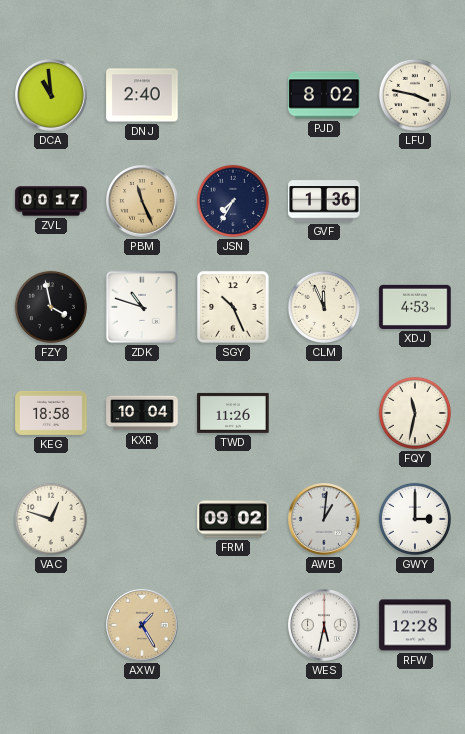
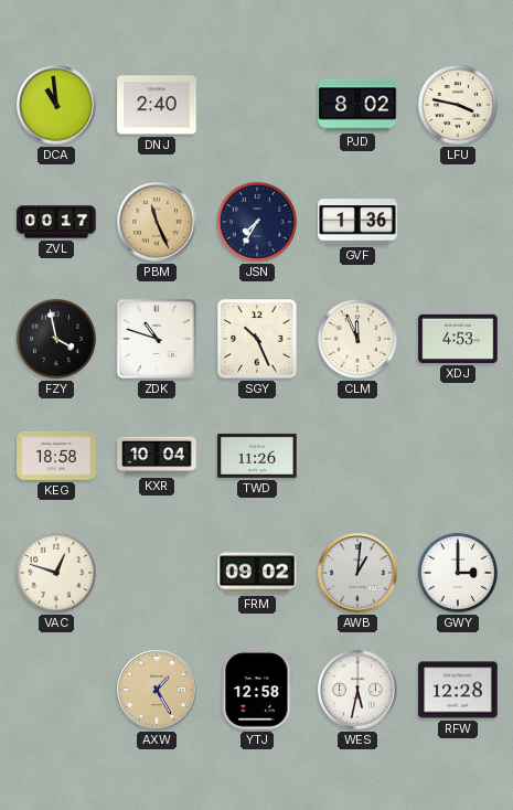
FQY: 11:32 -> none
YTJ: none -> 12:58
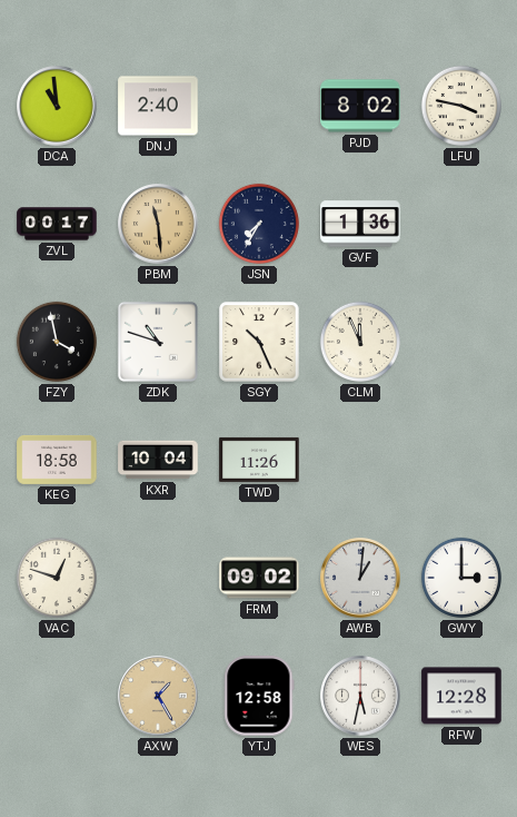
PBM: 11:26 -> 11:29
XDJ: 4:53 -> none
